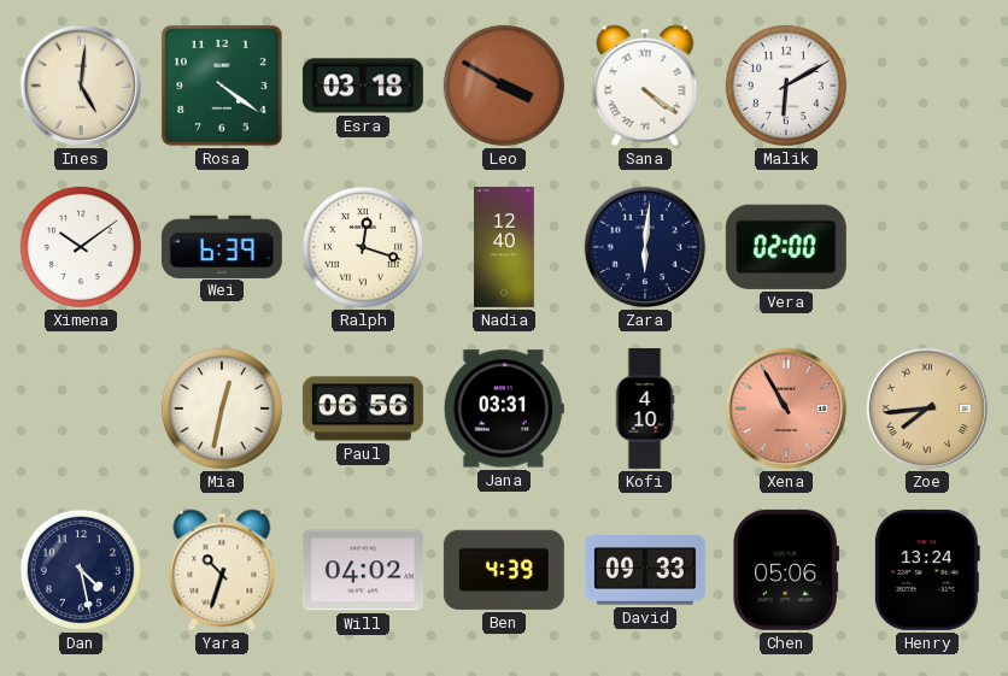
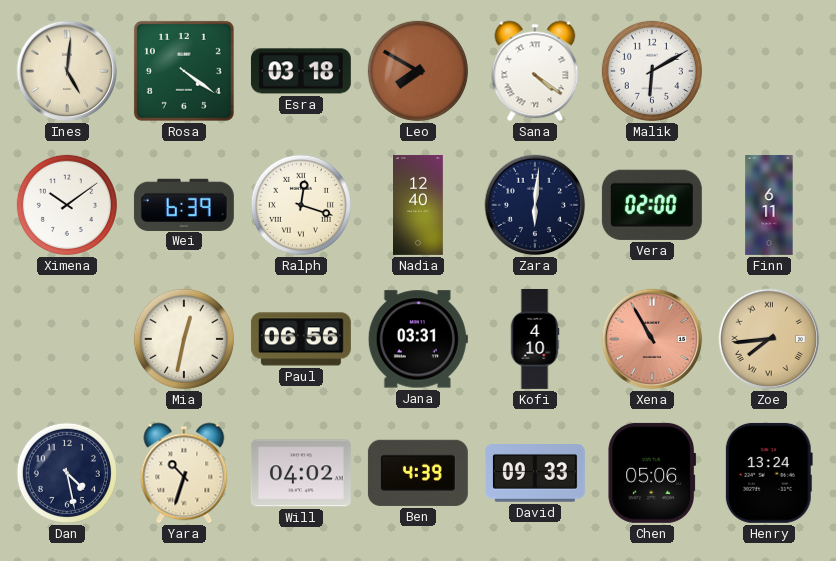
Leo: 3:50 -> 7:50
Finn: none -> 6:11
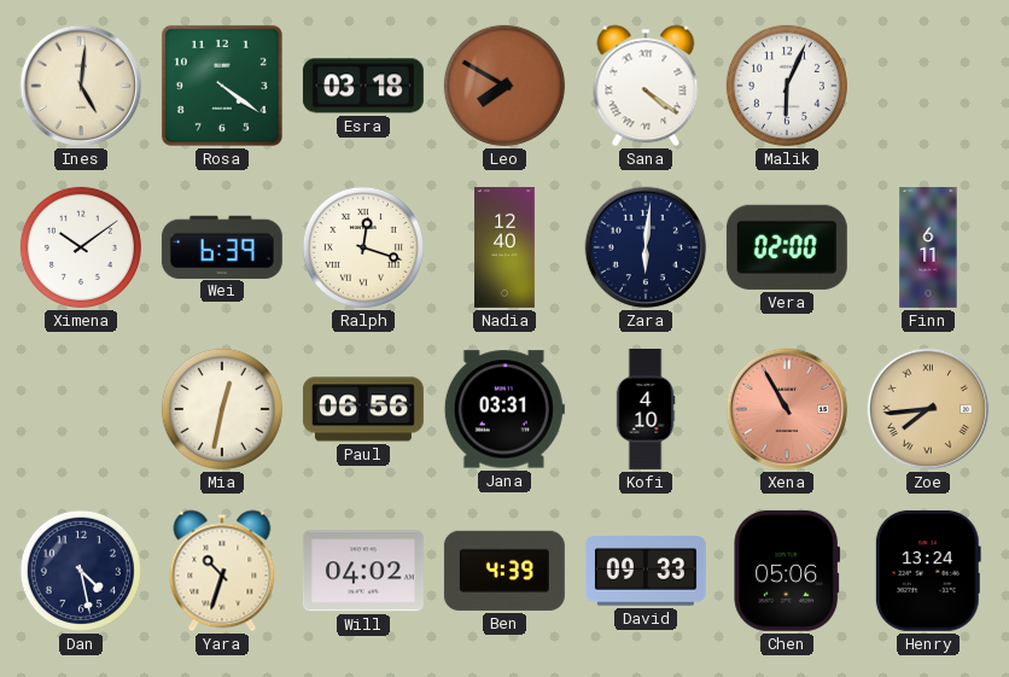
Malik: 6:10 -> 6:04
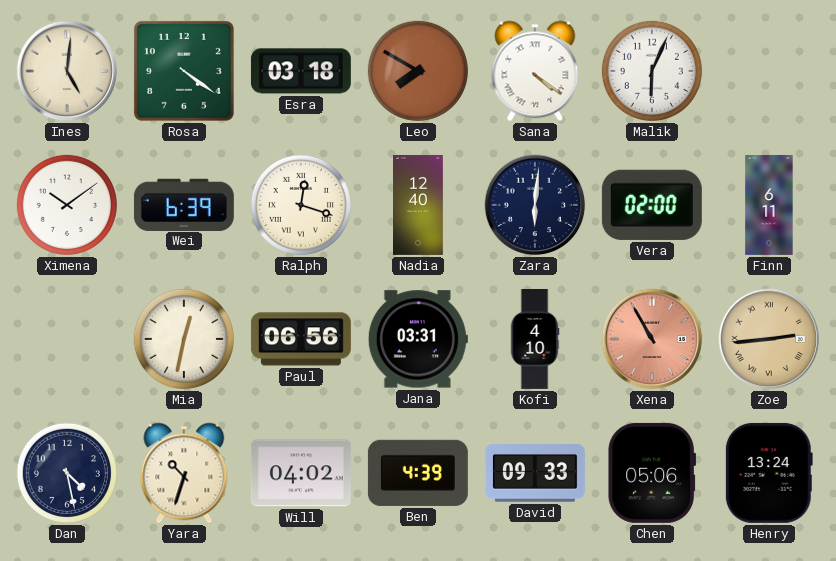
Zoe: 7:44 -> 2:44
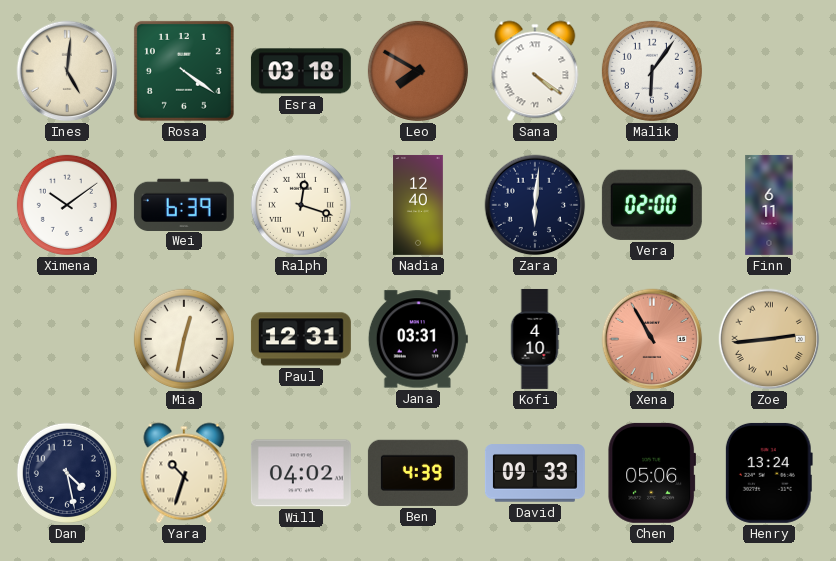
Malik: 6:04 -> 6:06
Paul: 06:56 -> 12:31
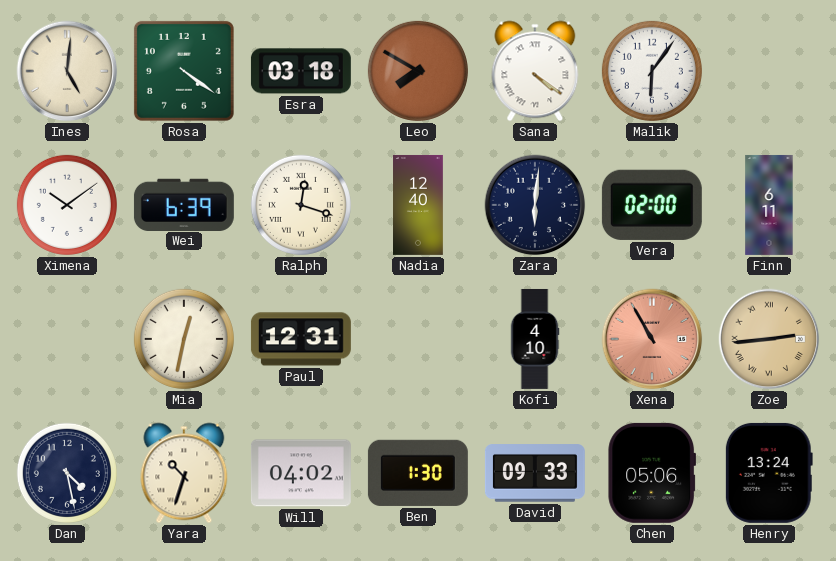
Jana: 03:31 -> none
Ben: 4:39 -> 1:30
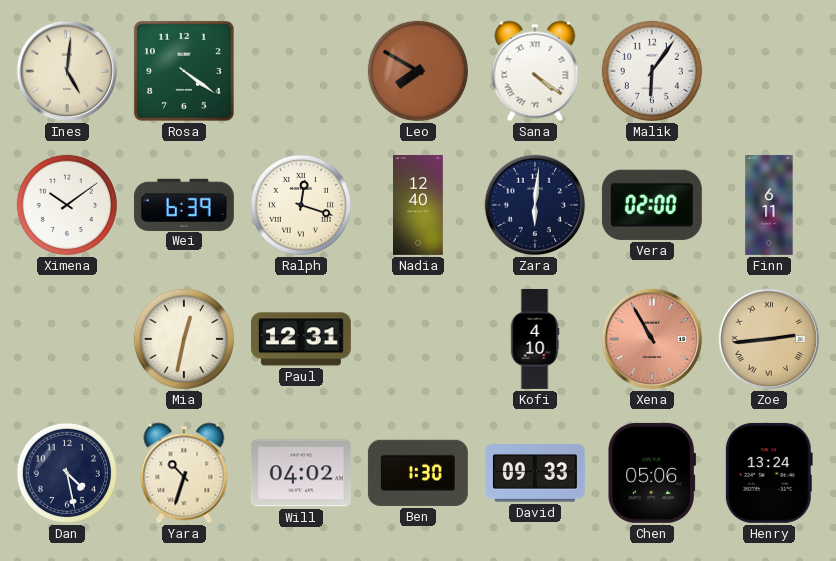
Esra: 03:18 -> none
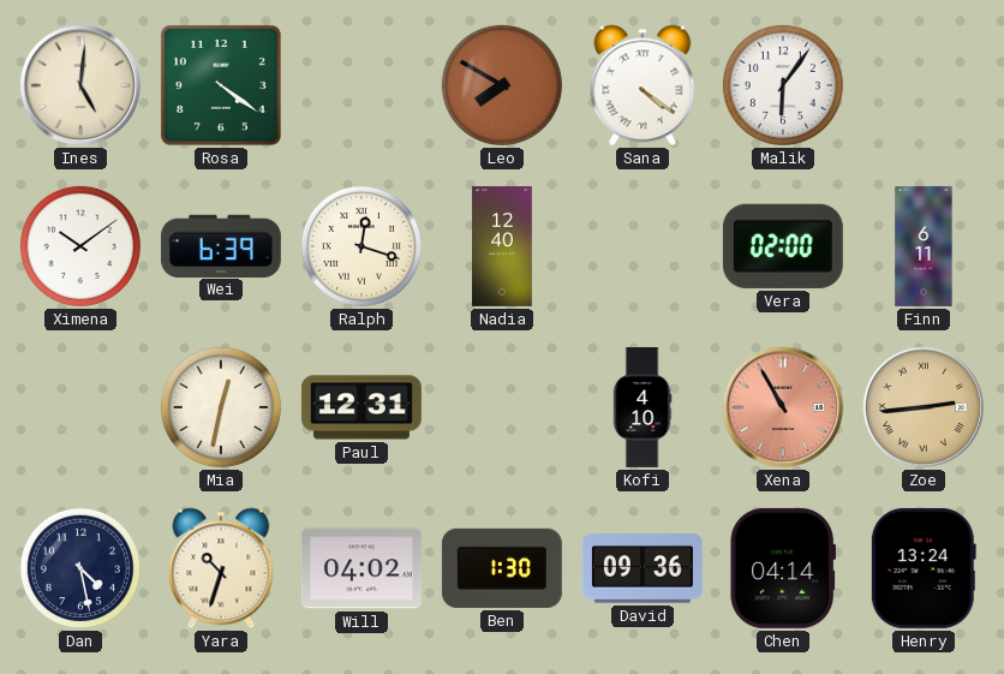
Zara: 6:01 -> none
David: 09:33 -> 09:36
Chen: 05:06 -> 04:14
